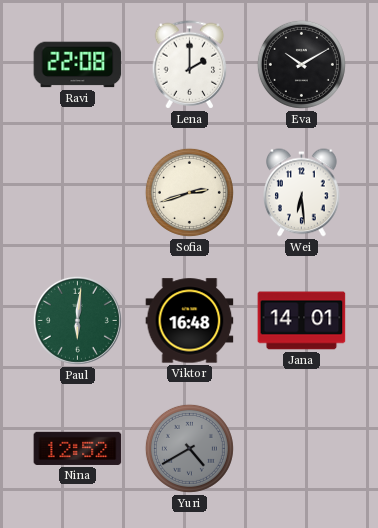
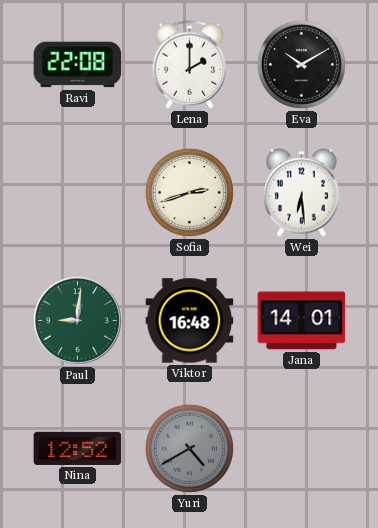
Paul: 6:01 -> 9:01
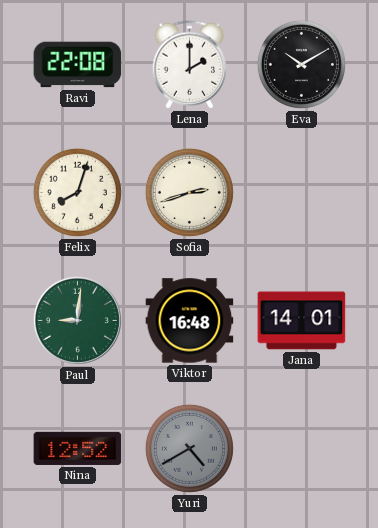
Felix: none -> 8:03
Wei: 6:29 -> none
